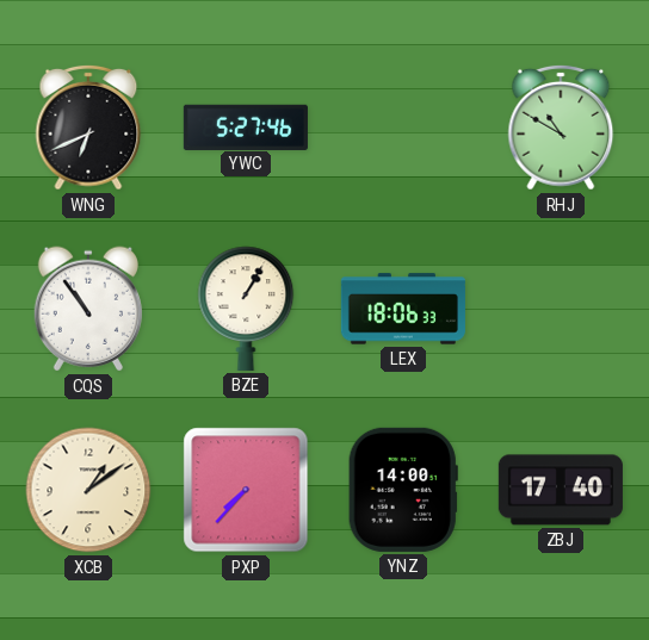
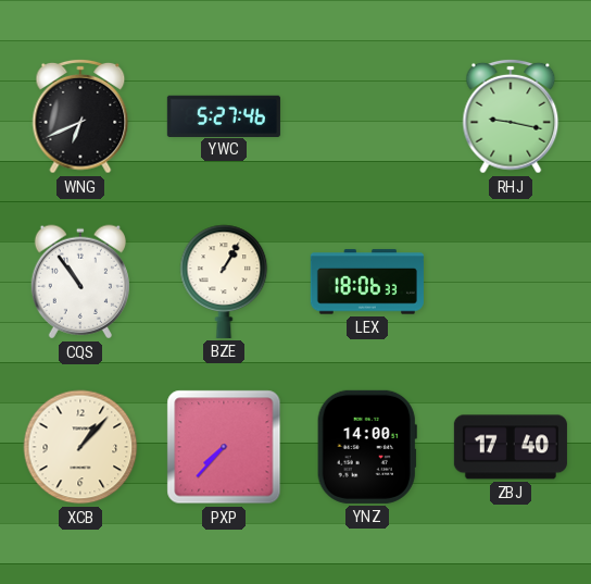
RHJ: 10:50 -> 9:17
XCB: 1:09 -> 1:07
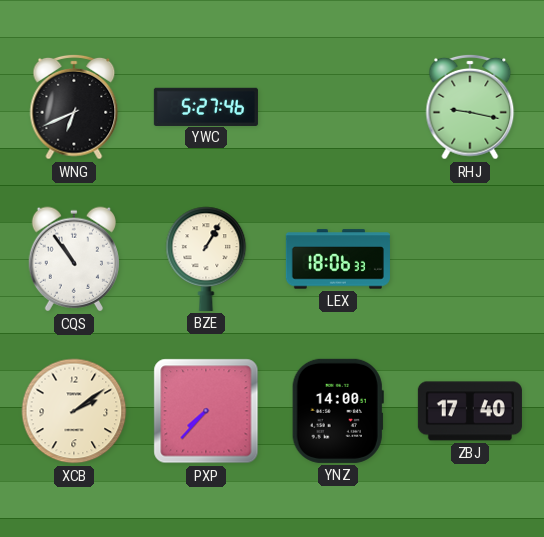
XCB: 1:07 -> 2:09
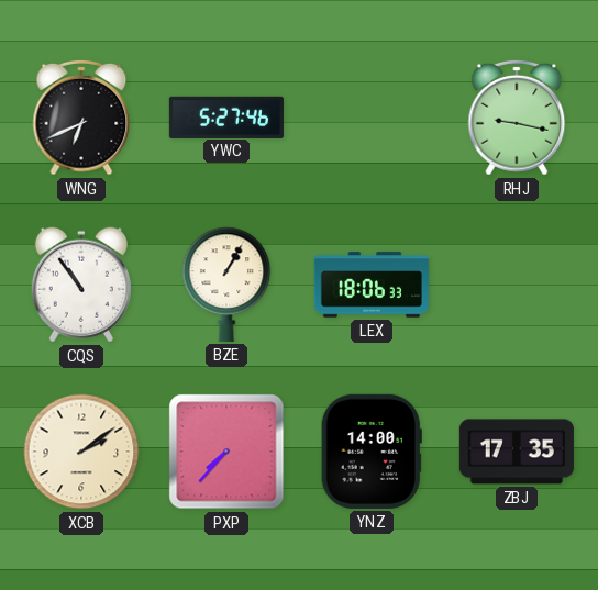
ZBJ: 17:40 -> 17:35
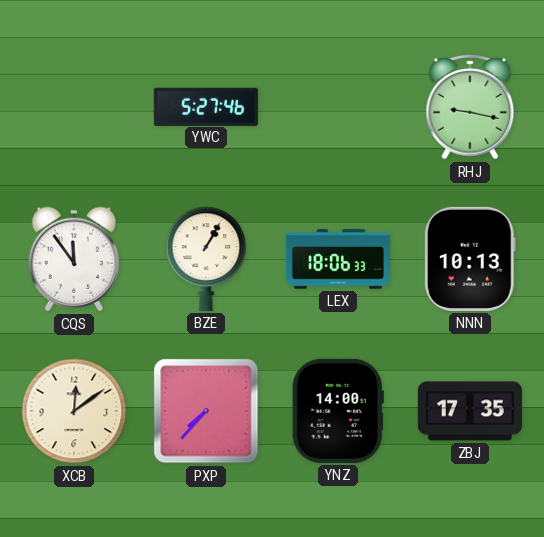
WNG: 6:41 -> none
CQS: 10:54 -> 11:54
NNN: none -> 10:13
XCB: 2:09 -> 12:09
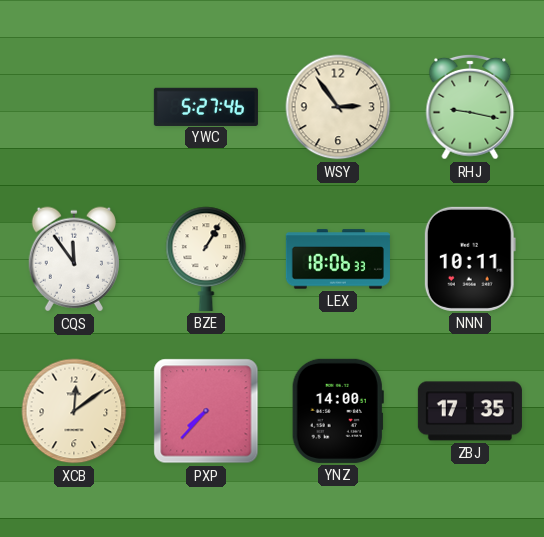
WSY: none -> 2:54
NNN: 10:13 -> 10:11
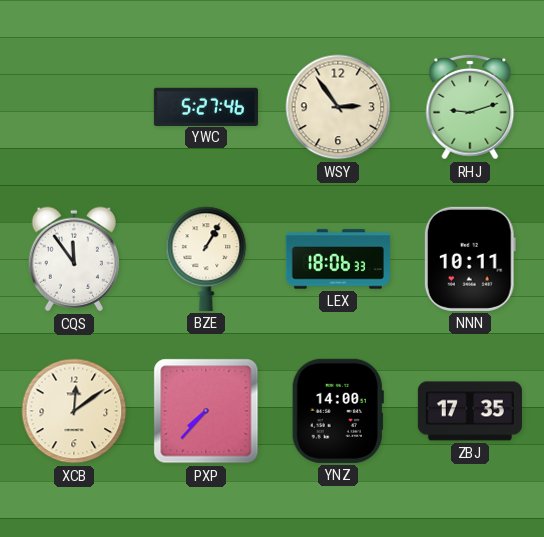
RHJ: 9:17 -> 9:12
